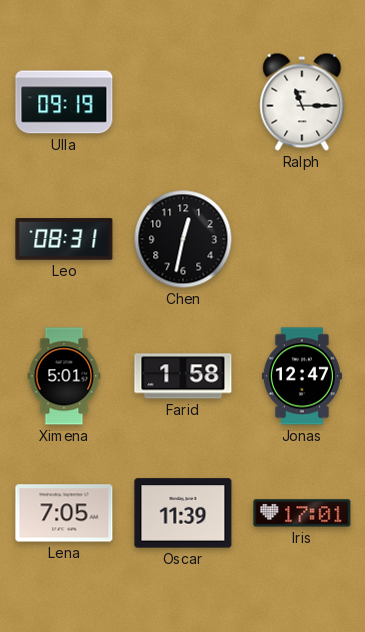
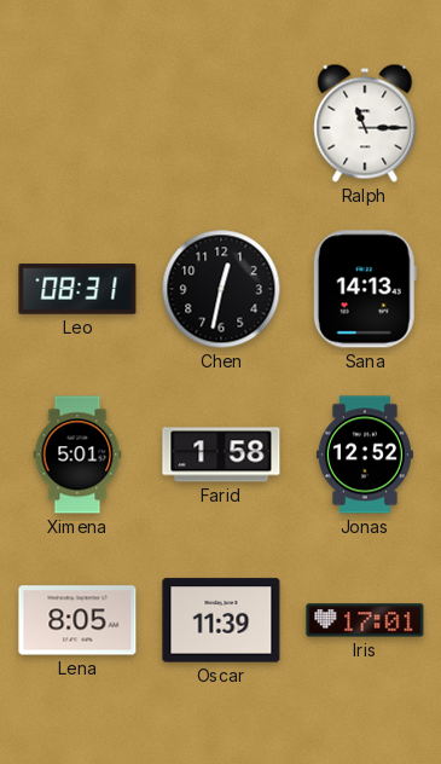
Ulla: 09:19 -> none
Sana: none -> 14:13
Jonas: 12:47 -> 12:52
Lena: 7:05 -> 8:05
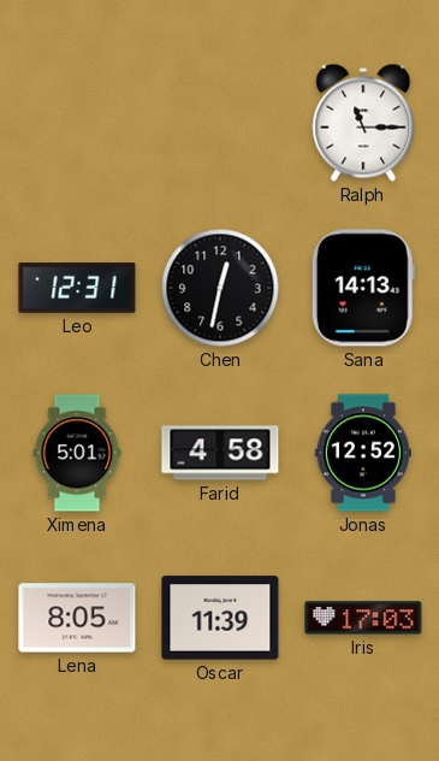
Leo: 08:31 -> 12:31
Farid: 1:58 -> 4:58
Iris: 17:01 -> 17:03
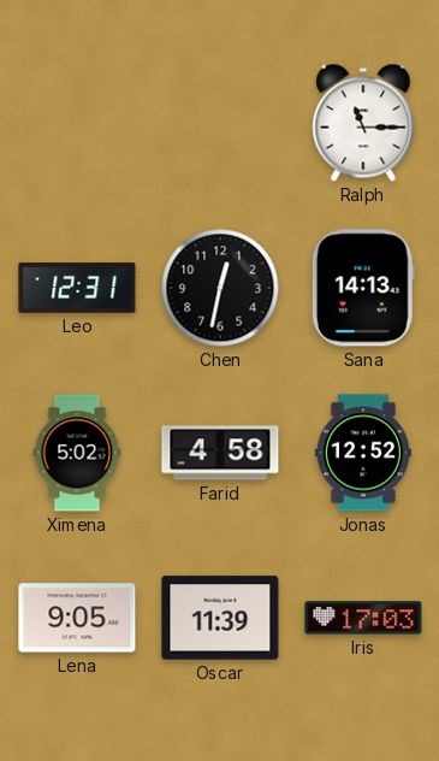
Ximena: 5:01 -> 5:02
Lena: 8:05 -> 9:05
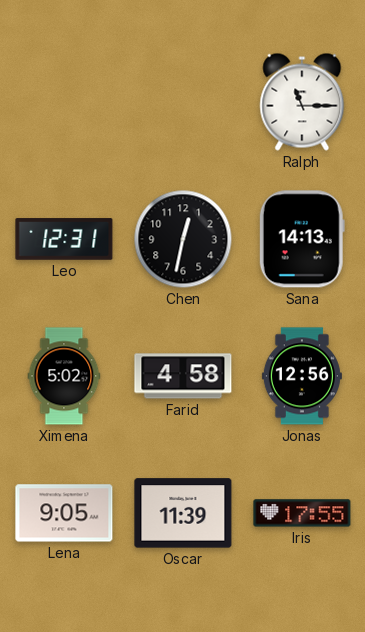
Jonas: 12:52 -> 12:56
Iris: 17:03 -> 17:55
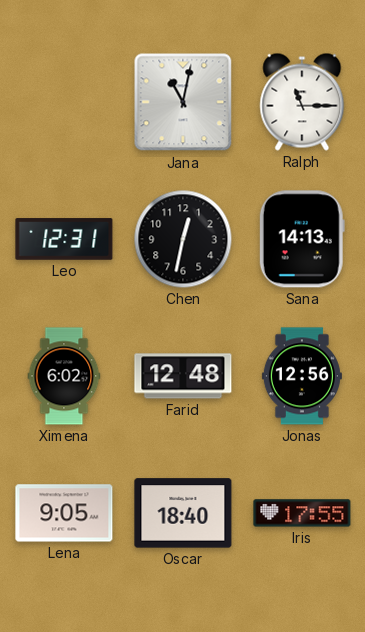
Jana: none -> 11:02
Ximena: 5:02 -> 6:02
Farid: 4:58 -> 12:48
Oscar: 11:39 -> 18:40
